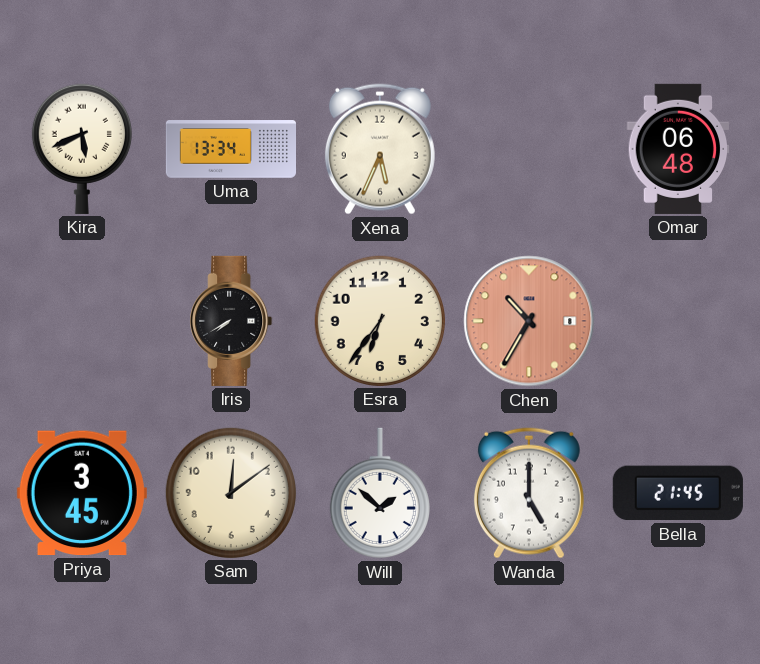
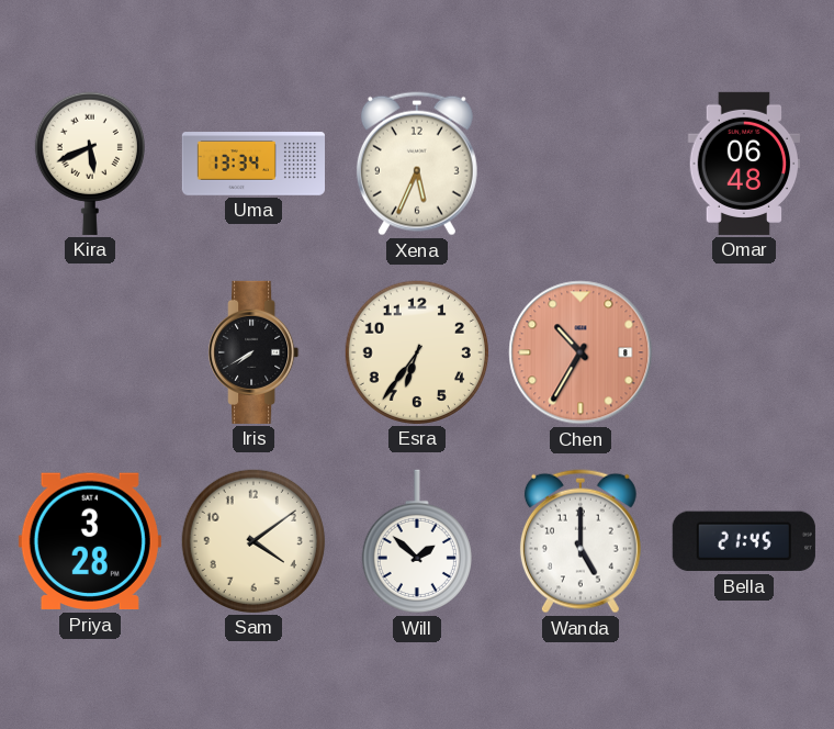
Priya: 3:45 -> 3:28
Sam: 12:09 -> 4:09
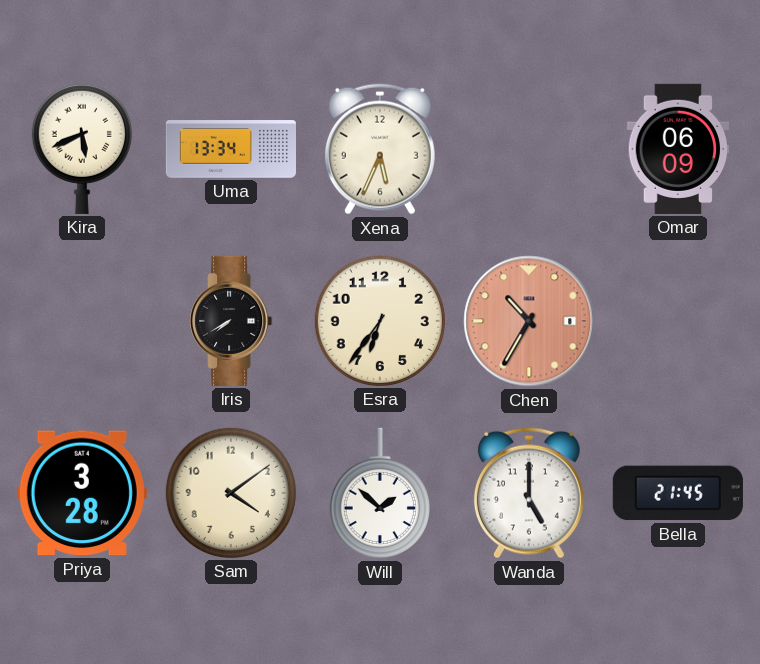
Omar: 06:48 -> 06:09
